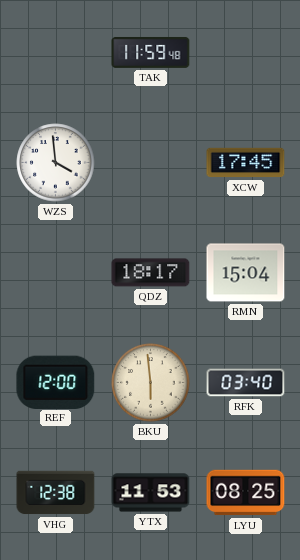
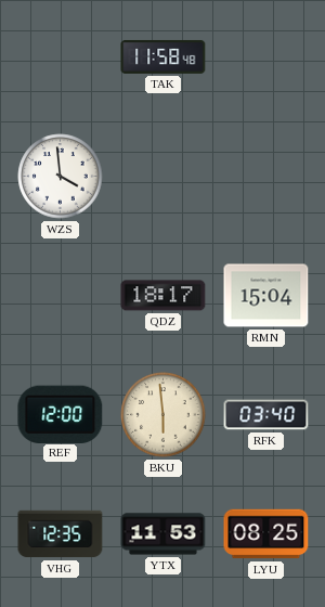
TAK: 11:59 -> 11:58
XCW: 17:45 -> none
VHG: 12:38 -> 12:35
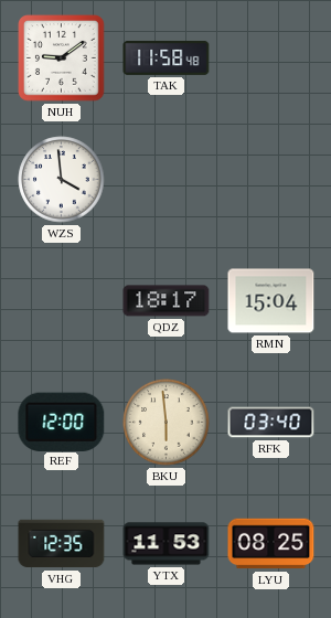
NUH: none -> 9:09
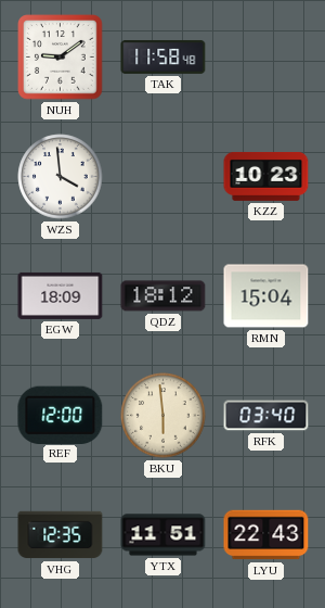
KZZ: none -> 10:23
EGW: none -> 18:09
QDZ: 18:17 -> 18:12
YTX: 11:53 -> 11:51
LYU: 08:25 -> 22:43
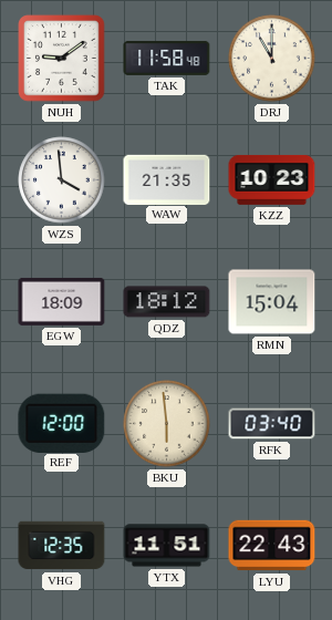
DRJ: none -> 11:00
WAW: none -> 21:35
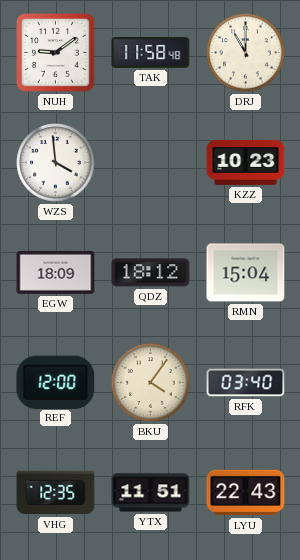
WAW: 21:35 -> none
BKU: 5:59 -> 4:06
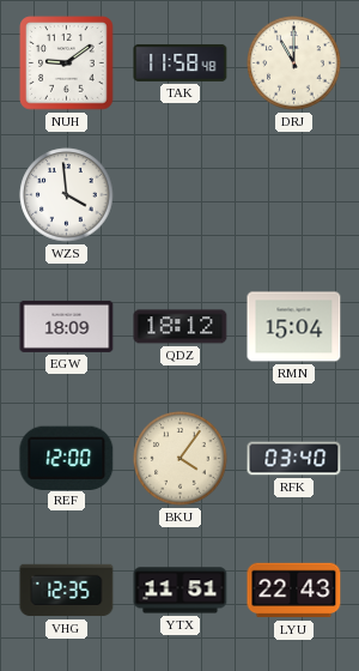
KZZ: 10:23 -> none
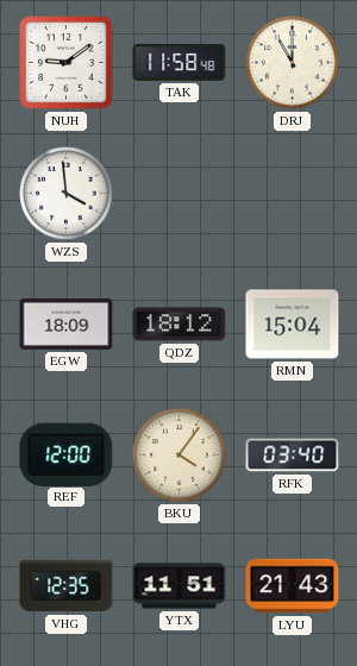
LYU: 22:43 -> 21:43
